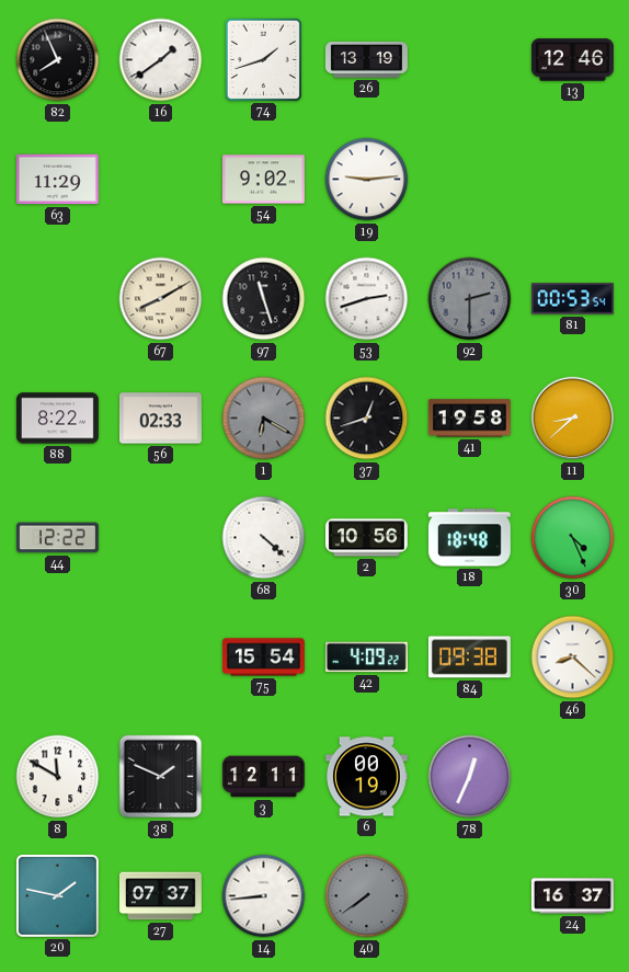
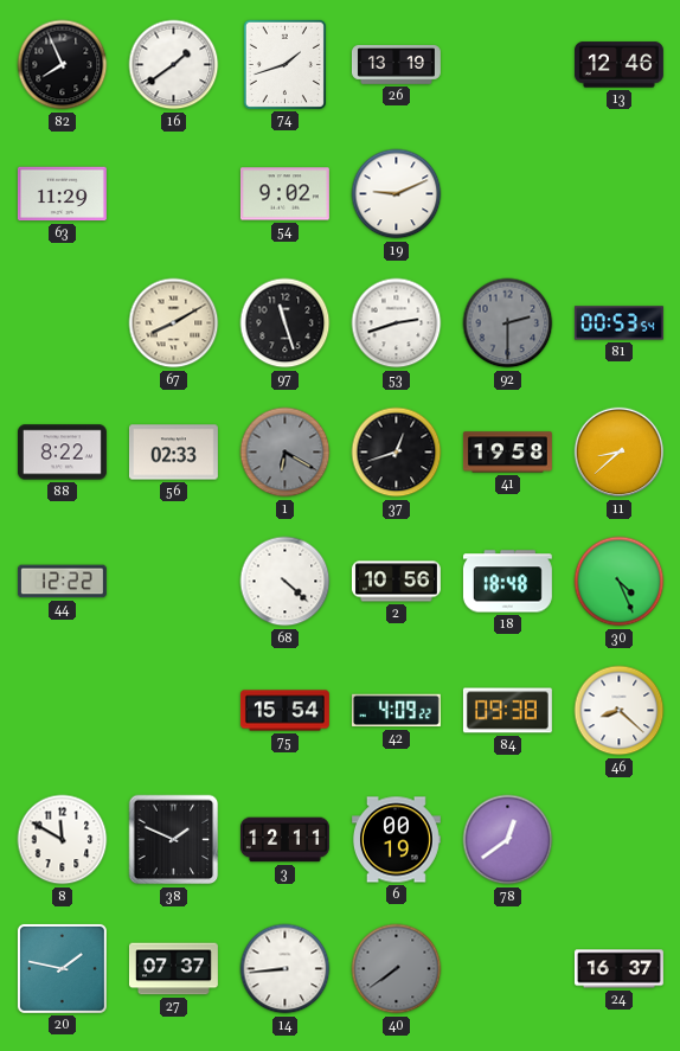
19: 9:14 -> 9:11
78: 12:34 -> 12:39
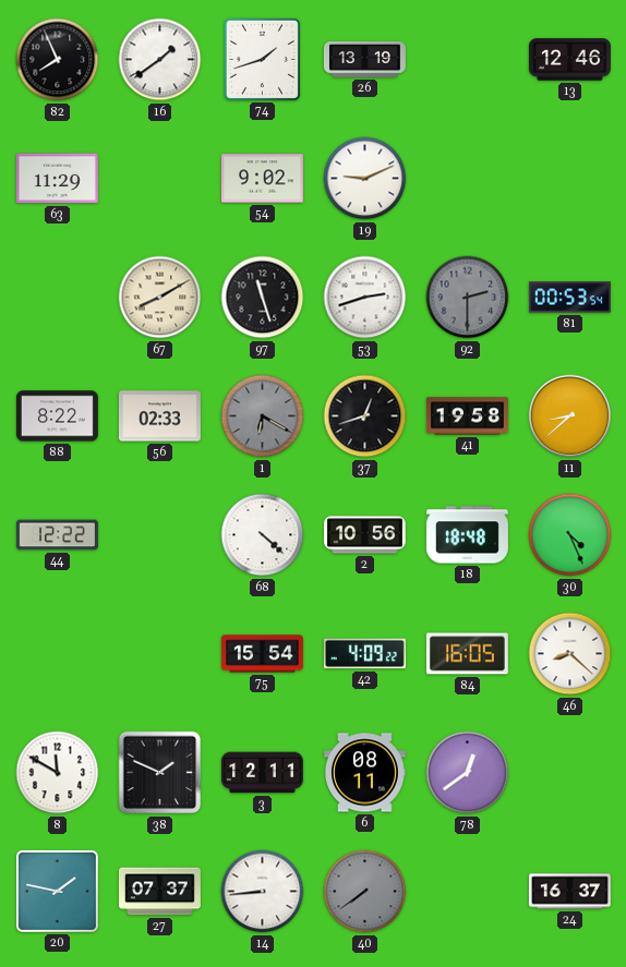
84: 09:38 -> 16:05
6: 00:19 -> 08:11
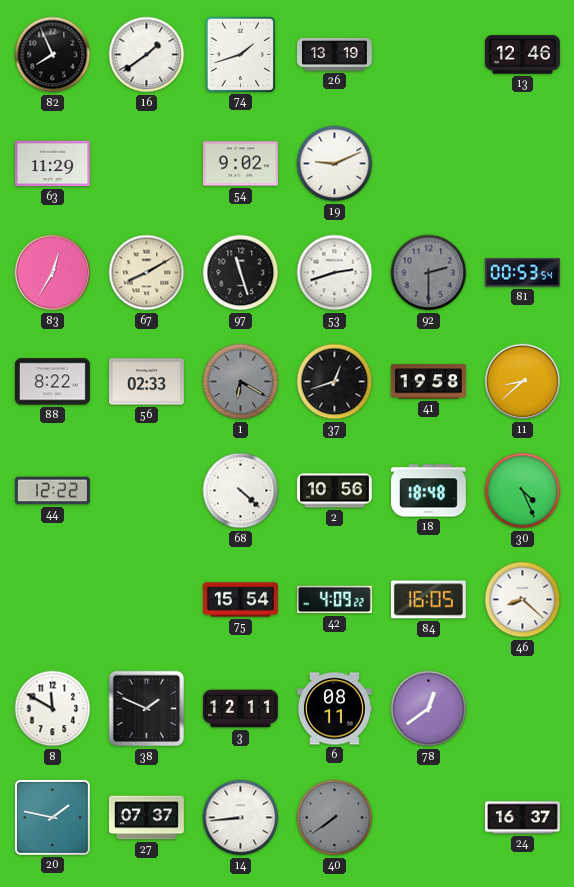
83: none -> 12:35
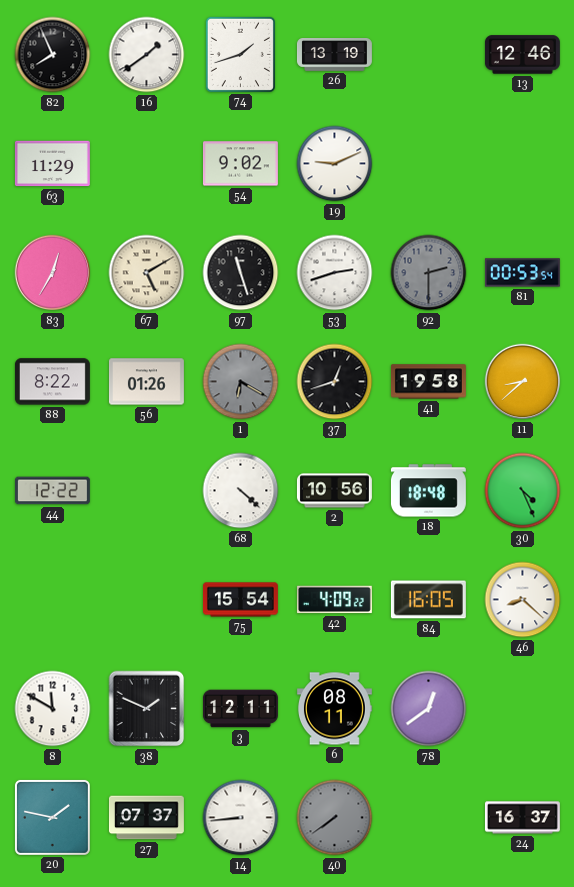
67: 8:10 -> 5:10
56: 02:33 -> 01:26
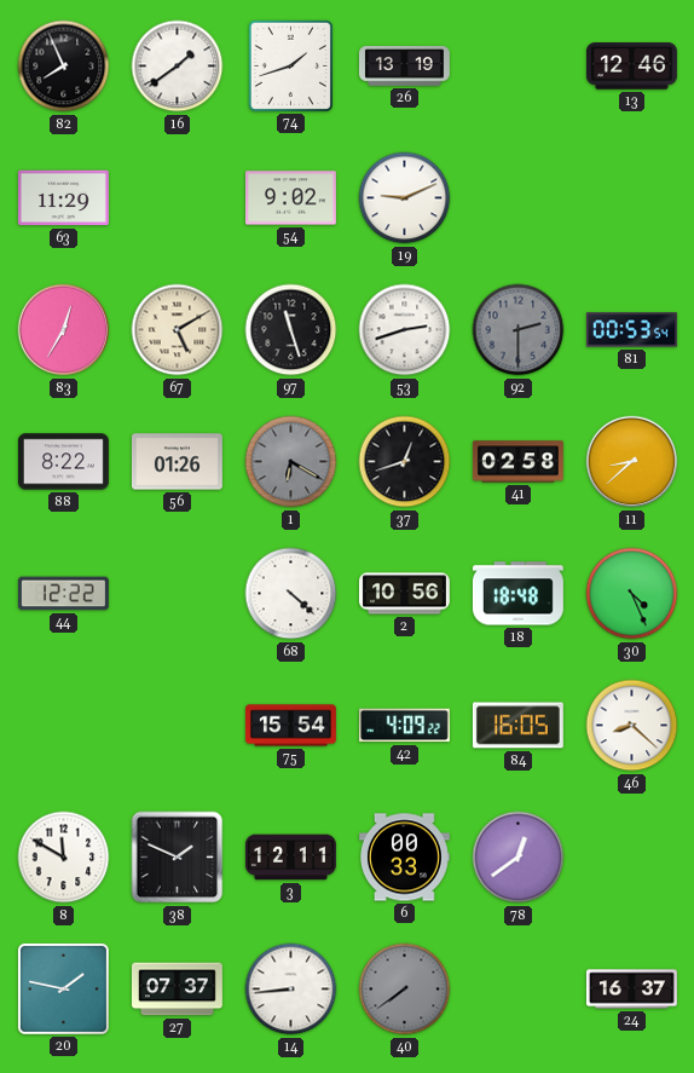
41: 19:58 -> 02:58
6: 08:11 -> 00:33
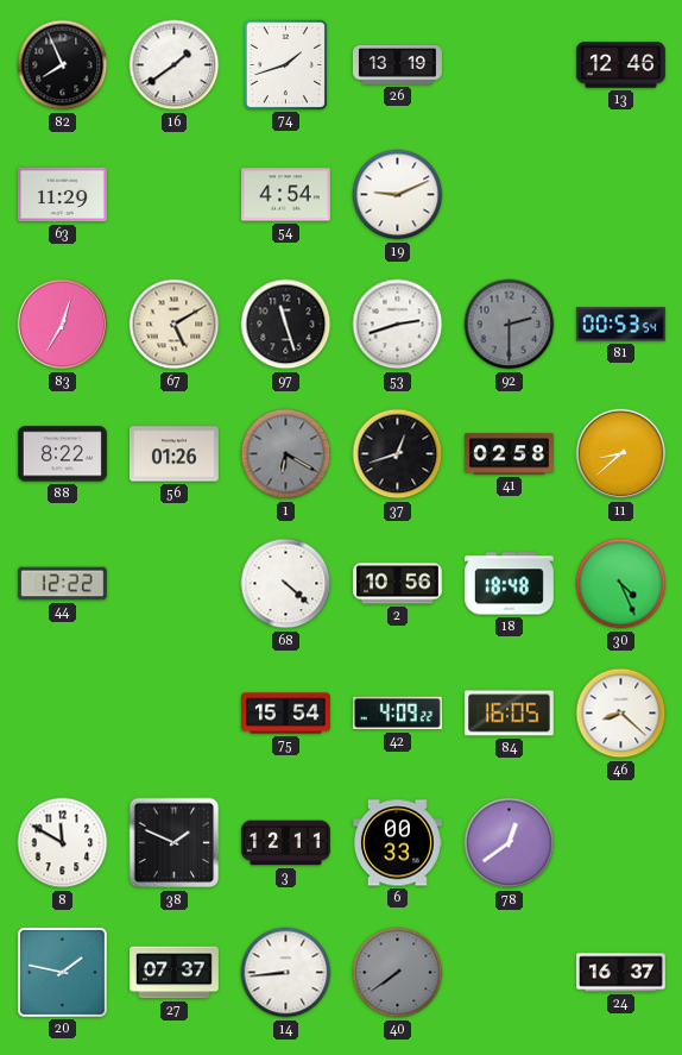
54: 9:02 -> 4:54
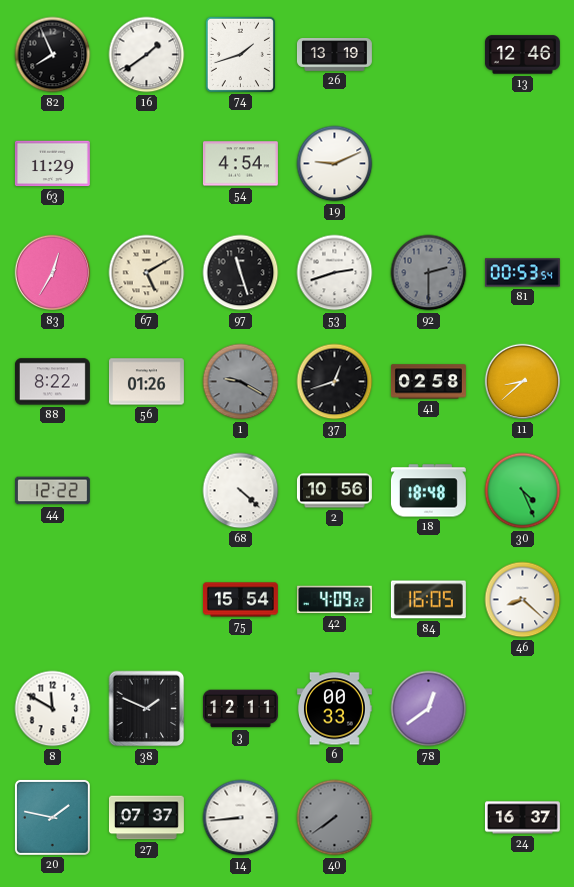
1: 6:20 -> 9:20
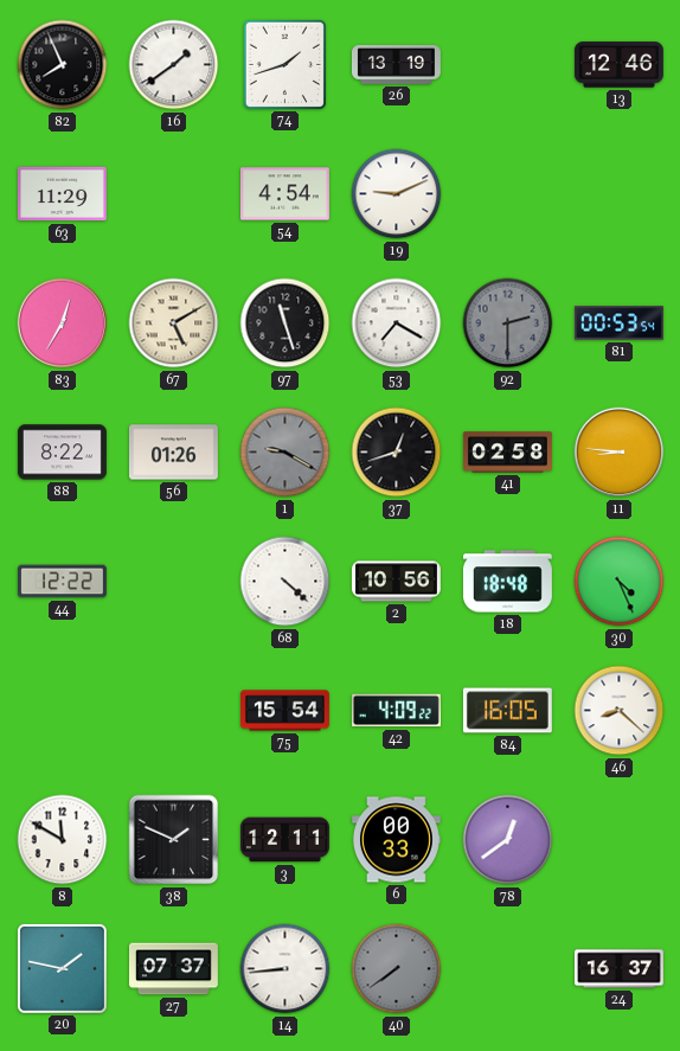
53: 2:42 -> 7:20
11: 8:38 -> 8:46
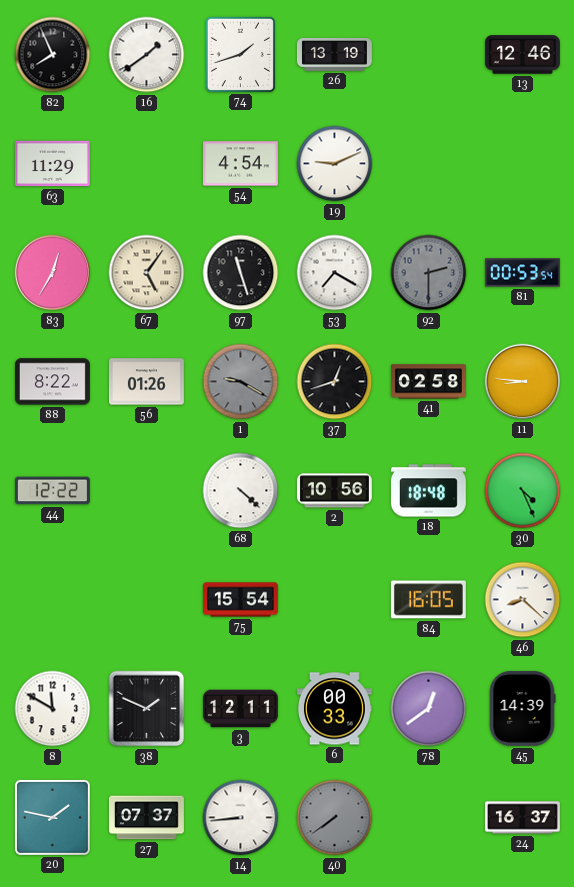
67: 5:10 -> 5:06
42: 4:09 -> none
45: none -> 14:39
